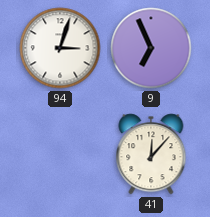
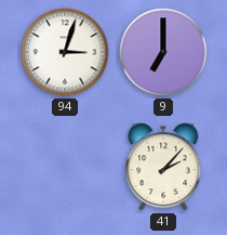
9: 6:56 -> 7:00
41: 12:07 -> 2:07
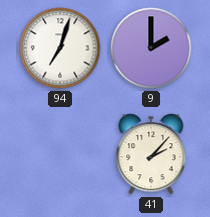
94: 3:03 -> 7:03
9: 7:00 -> 2:00
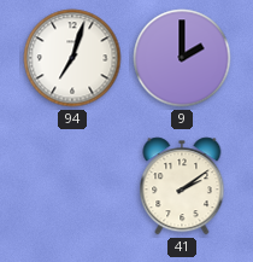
41: 2:07 -> 2:09
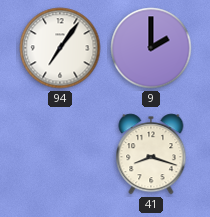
94: 7:03 -> 7:06
41: 2:09 -> 8:18
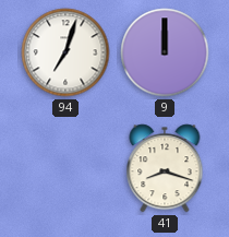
94: 7:06 -> 7:03
9: 2:00 -> 12:00
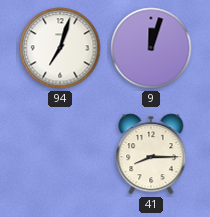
9: 12:00 -> 12:03
41: 8:18 -> 8:15
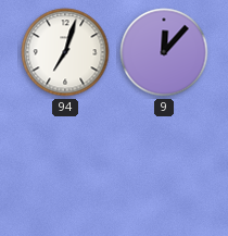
9: 12:03 -> 12:07
41: 8:15 -> none
